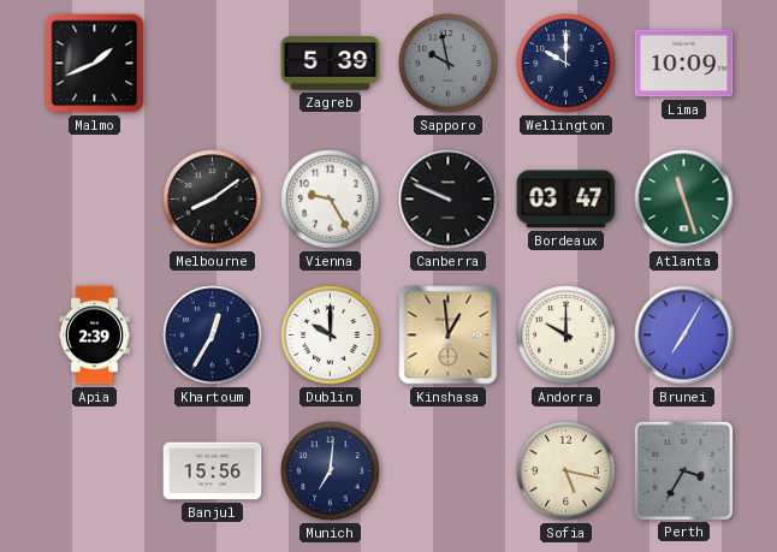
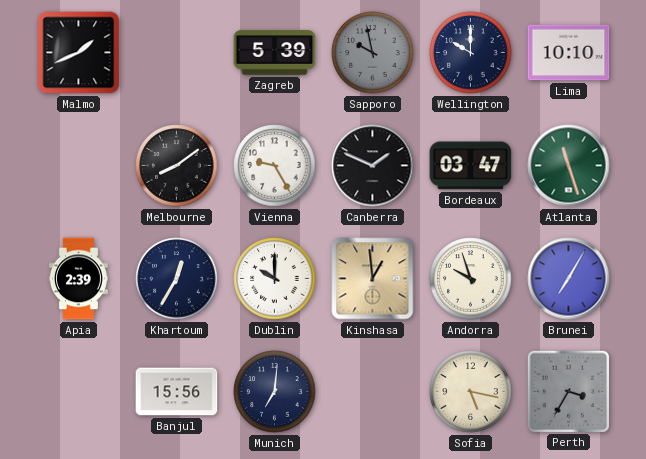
Lima: 10:09 -> 10:10
Canberra: 9:49 -> 1:49
Andorra: 10:00 -> 9:57
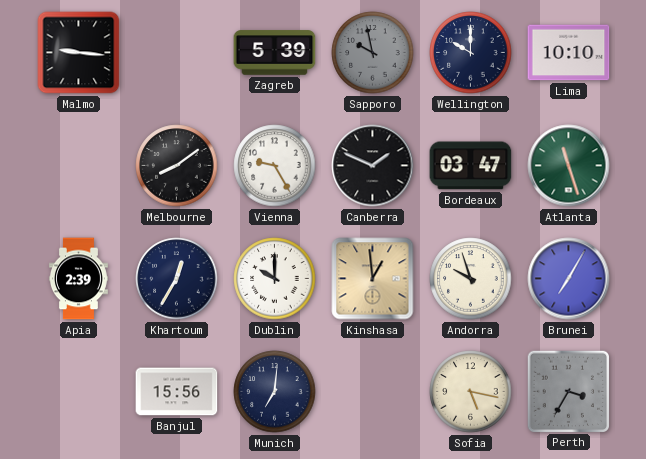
Malmo: 1:41 -> 9:16
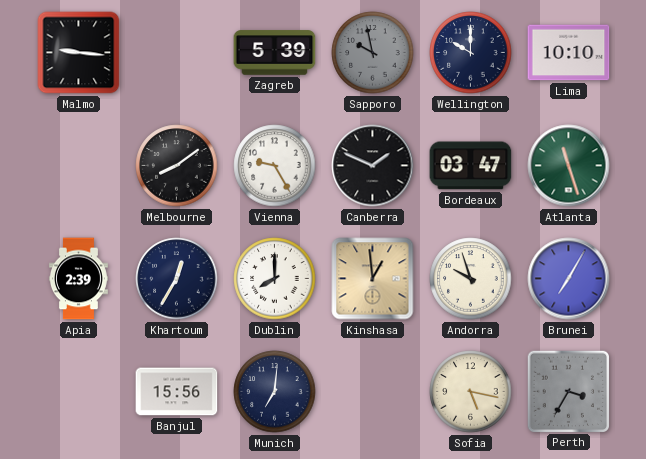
Dublin: 10:00 -> 8:00
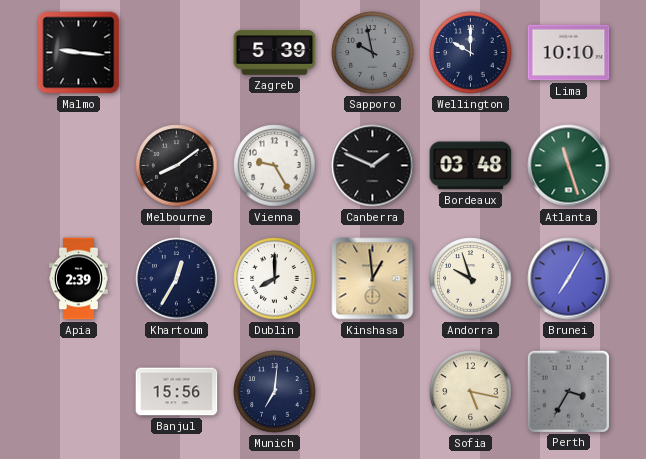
Bordeaux: 03:47 -> 03:48
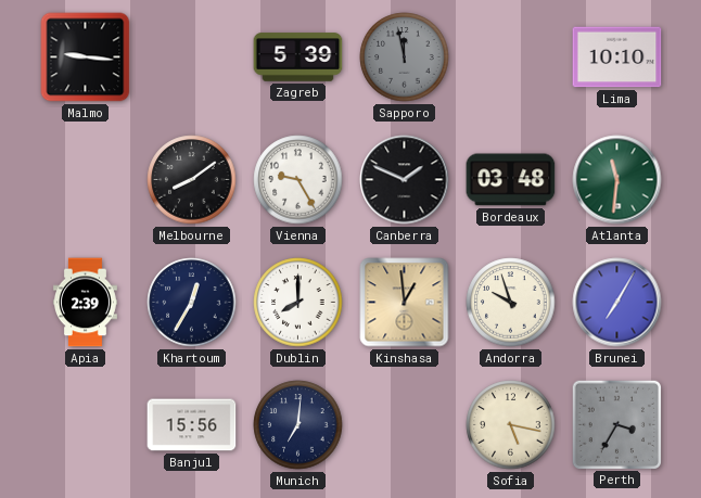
Sapporo: 9:58 -> 11:58
Wellington: 10:00 -> none
Atlanta: 11:27 -> 11:31
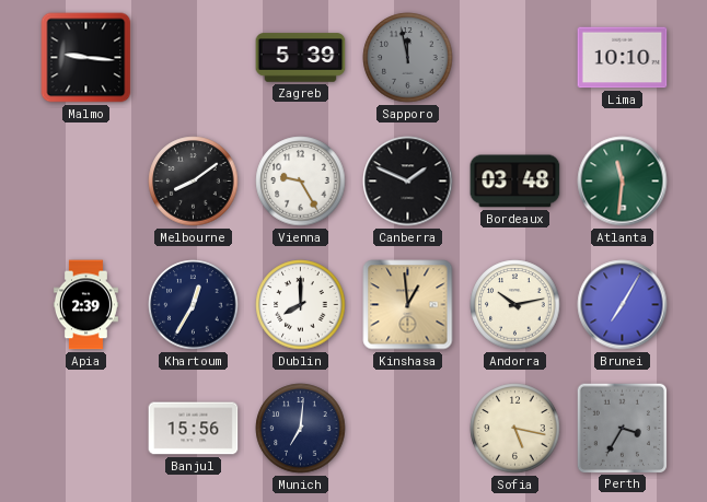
Andorra: 9:57 -> 10:13
